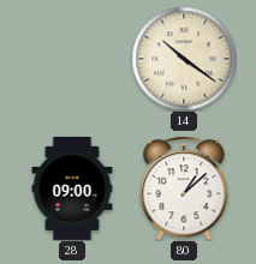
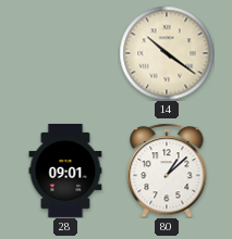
28: 09:00 -> 09:01
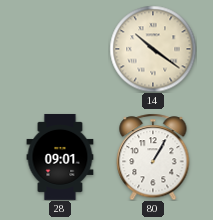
80: 1:08 -> 1:05
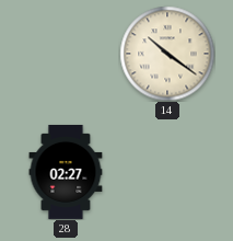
28: 09:01 -> 02:27
80: 1:05 -> none
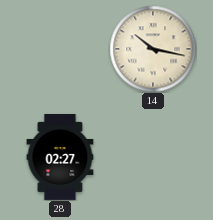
14: 10:21 -> 10:17
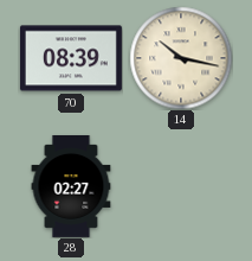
70: none -> 08:39
